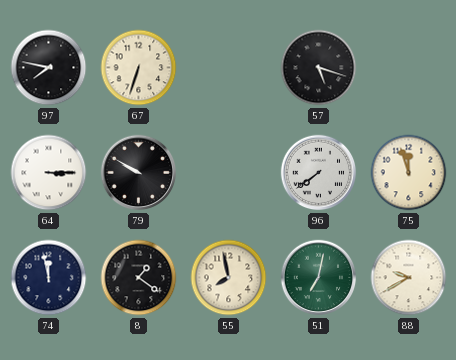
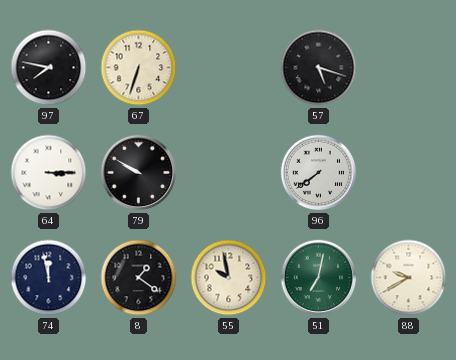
75: 11:57 -> none
55: 7:58 -> 9:58
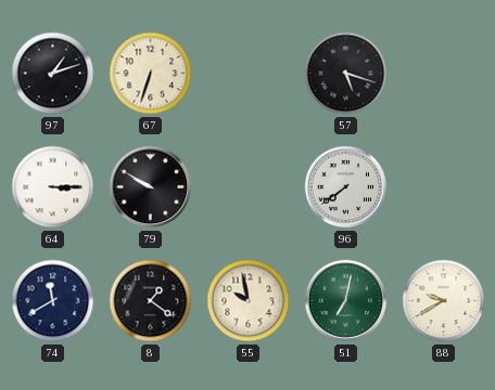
97: 7:47 -> 1:12
74: 11:58 -> 11:40
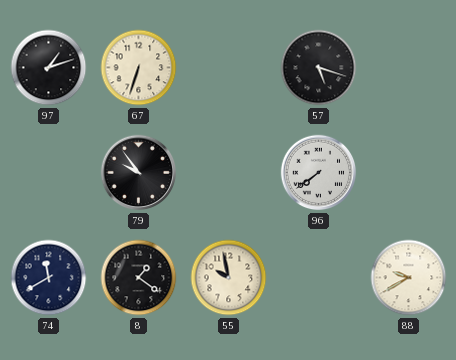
64: 3:15 -> none
79: 9:50 -> 9:54
51: 7:02 -> none
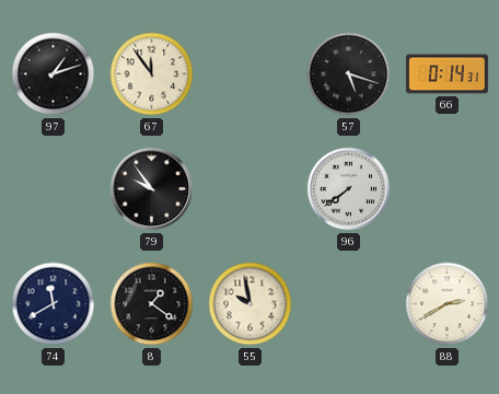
67: 6:33 -> 11:54
66: none -> 0:14
88: 9:40 -> 2:40
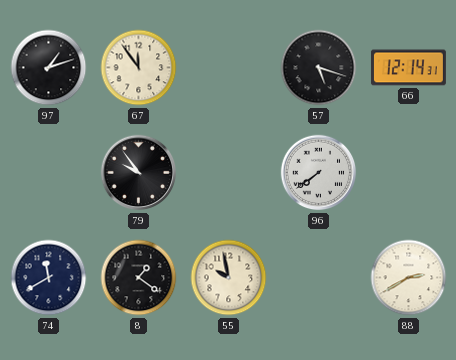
66: 0:14 -> 12:14
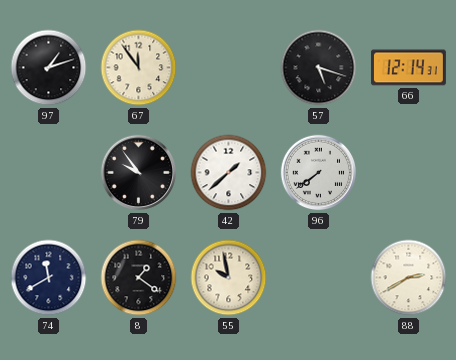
42: none -> 1:38
